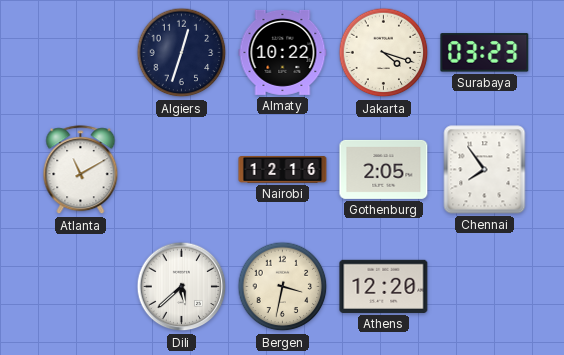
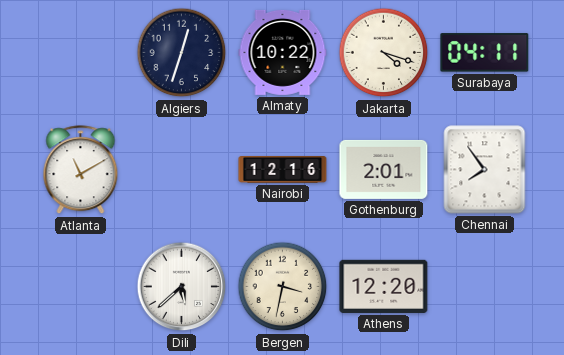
Surabaya: 03:23 -> 04:11
Gothenburg: 2:05 -> 2:01
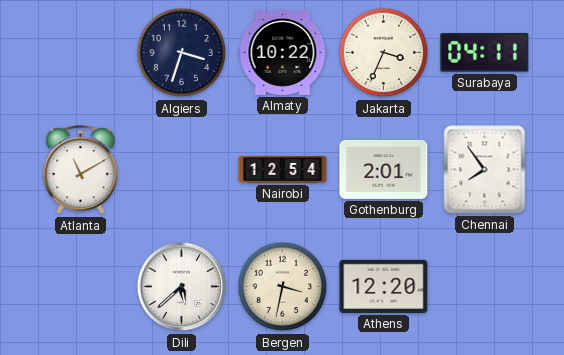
Algiers: 12:33 -> 3:33
Jakarta: 4:18 -> 3:34
Nairobi: 12:16 -> 12:54
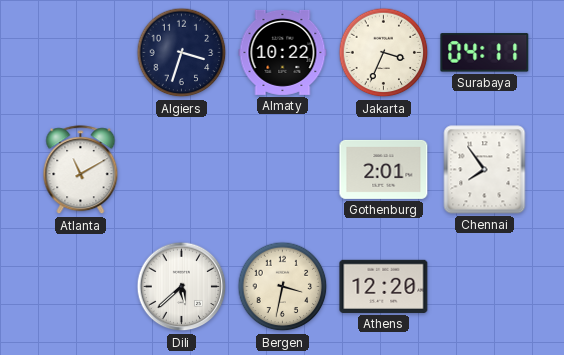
Nairobi: 12:54 -> none
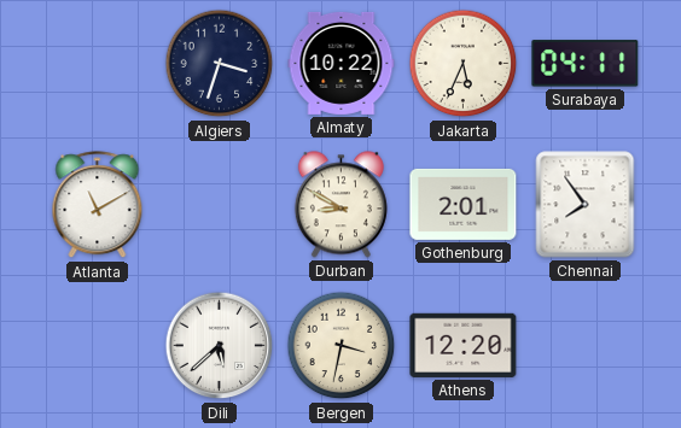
Jakarta: 3:34 -> 5:34
Durban: none -> 8:50
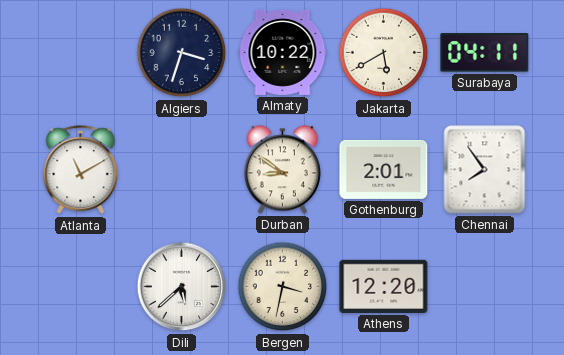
Jakarta: 5:34 -> 5:40
Durban: 8:50 -> 8:51
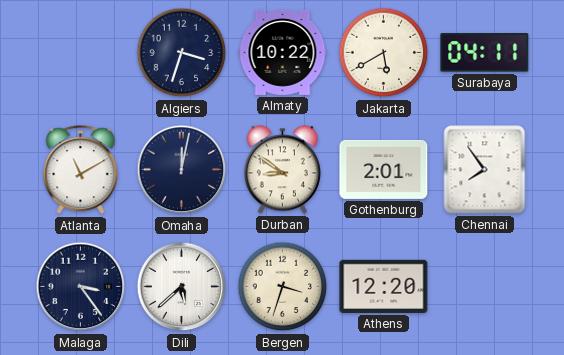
Omaha: none -> 12:02
Malaga: none -> 3:24
Bergen: 3:32 -> 3:33
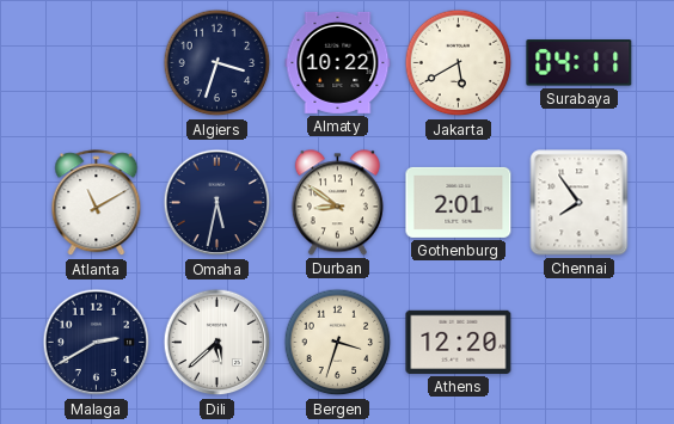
Omaha: 12:02 -> 5:32
Malaga: 3:24 -> 2:40
